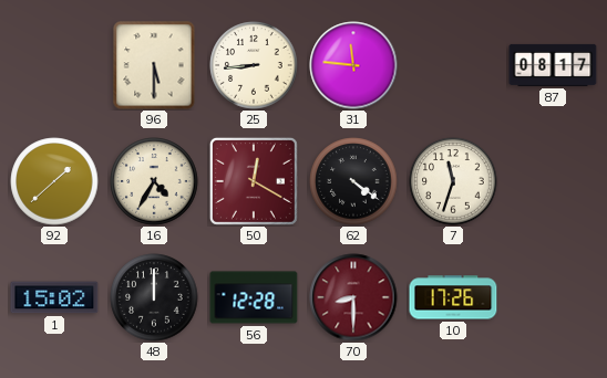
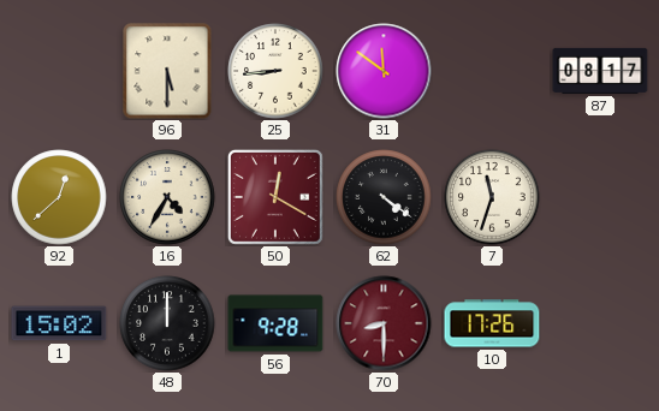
31: 11:46 -> 11:51
92: 1:38 -> 12:38
56: 12:28 -> 9:28
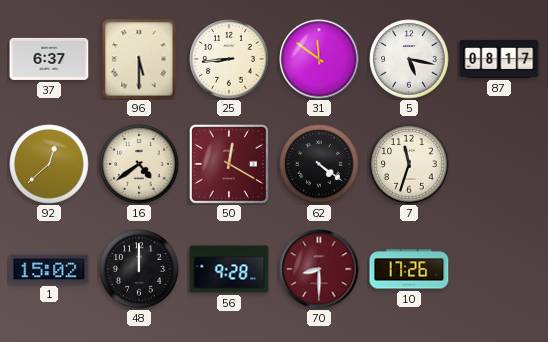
37: none -> 6:37
5: none -> 5:17
16: 4:35 -> 4:39
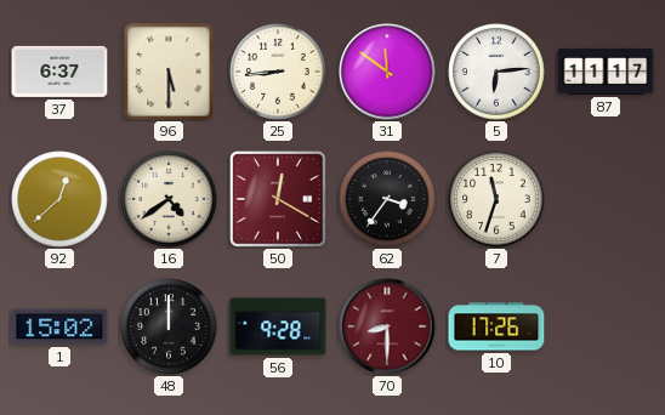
5: 5:17 -> 6:14
87: 08:17 -> 11:17
62: 4:21 -> 3:36
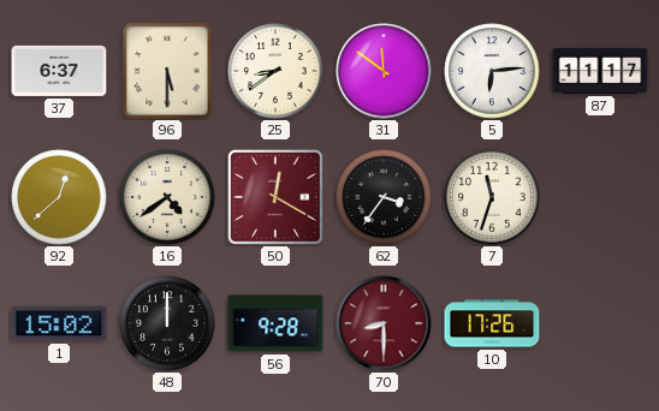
25: 8:44 -> 8:39
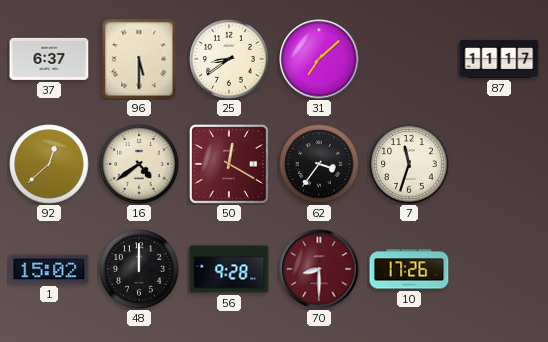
31: 11:51 -> 7:08
5: 6:14 -> none
